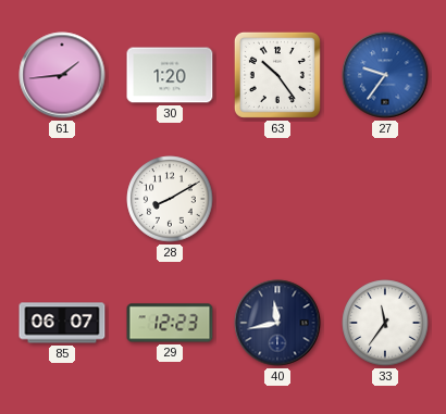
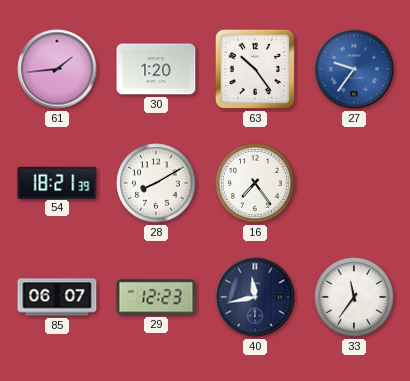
54: none -> 18:21
16: none -> 7:24
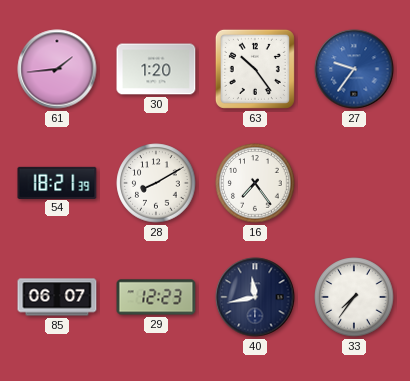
33: 11:36 -> 7:36
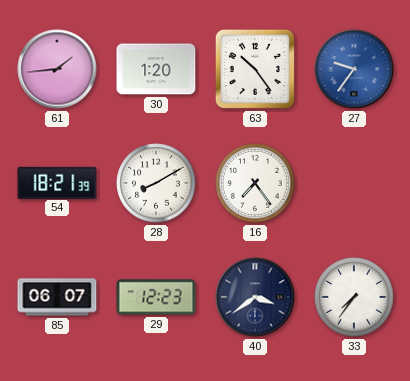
40: 11:43 -> 3:39
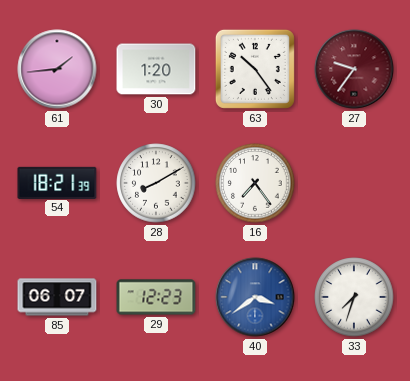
27 dial: blue -> burgundy
40 dial: navy -> blue
33: 7:36 -> 7:33
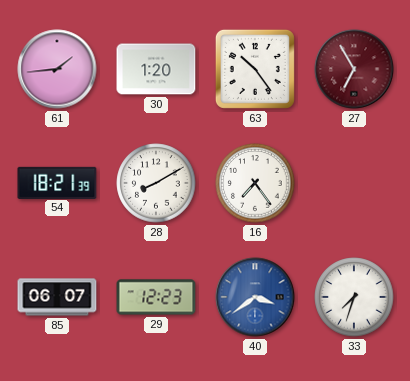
27: 9:36 -> 6:55
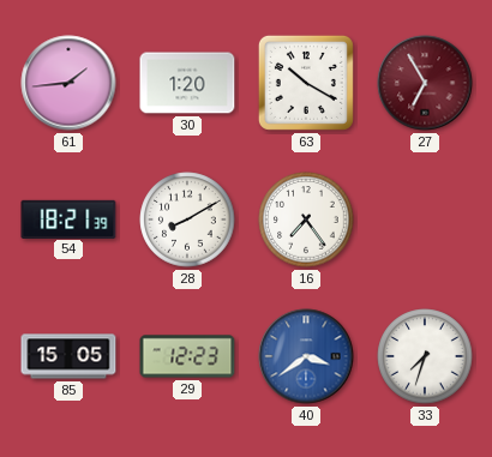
63: 10:24 -> 10:20
85: 06:07 -> 15:05
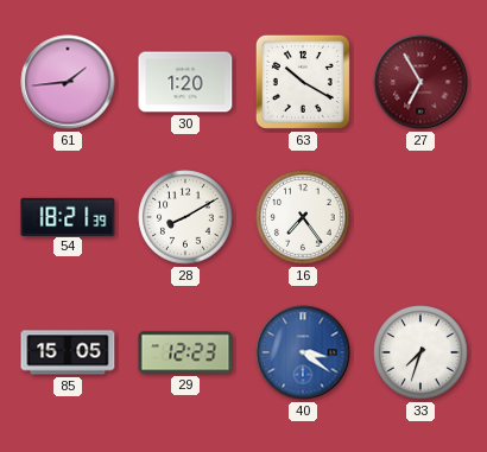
40: 3:39 -> 3:21
